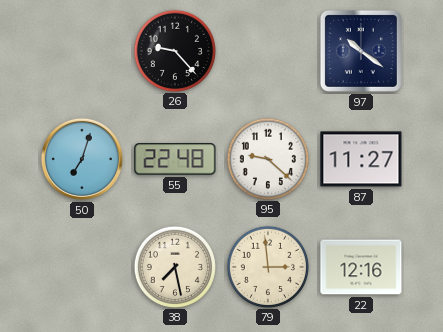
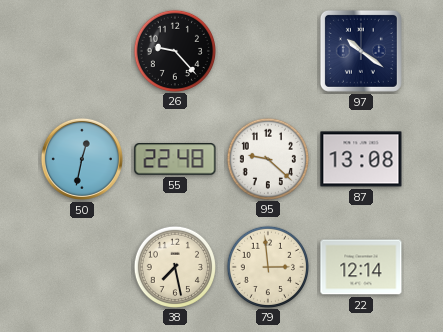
50: 7:03 -> 12:32
87: 11:27 -> 13:08
22: 12:16 -> 12:14
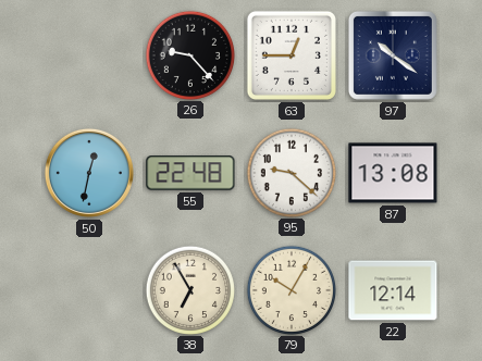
63: none -> 12:45
38: 7:28 -> 6:55
79: 2:59 -> 10:05
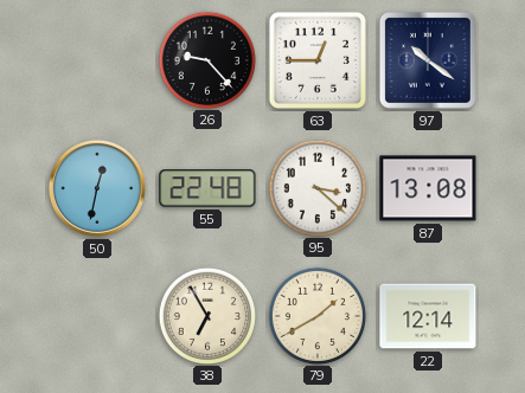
95: 9:22 -> 3:22
79: 10:05 -> 1:40
